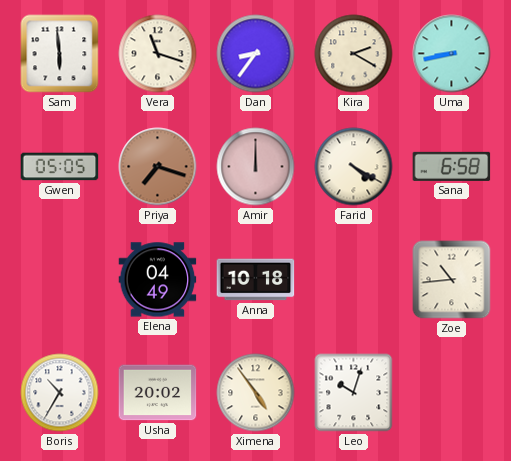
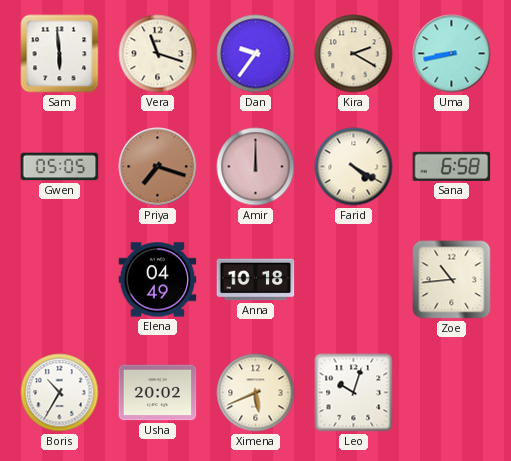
Dan: 8:36 -> 9:36
Ximena: 4:54 -> 5:41
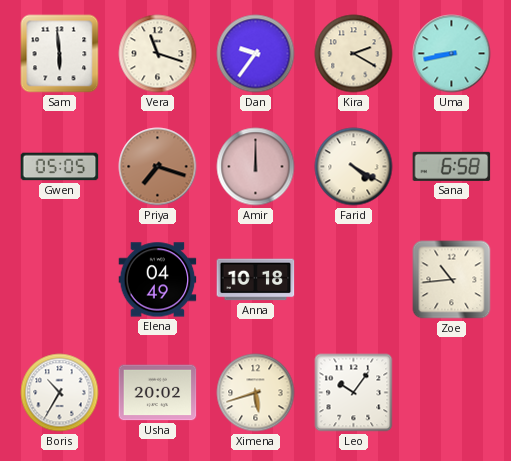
Ximena: 5:41 -> 5:42
Leo: 10:03 -> 10:06
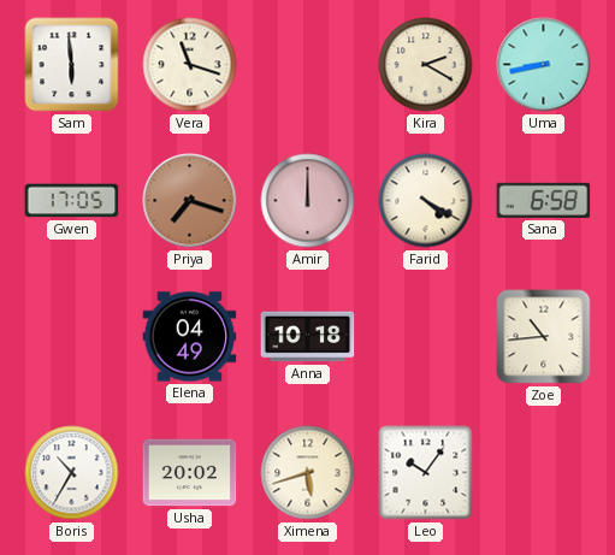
Dan: 9:36 -> none
Gwen: 05:05 -> 17:05
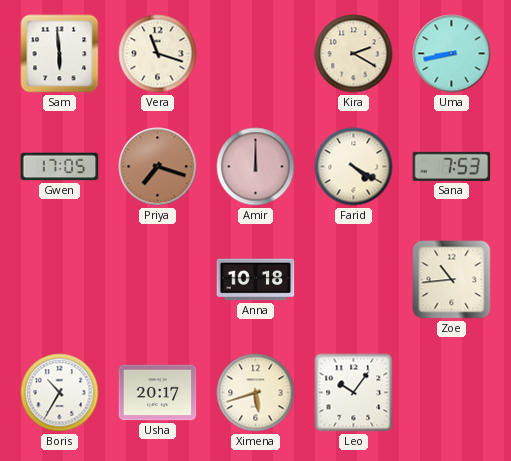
Sana: 6:58 -> 7:53
Elena: 04:49 -> none
Usha: 20:02 -> 20:17
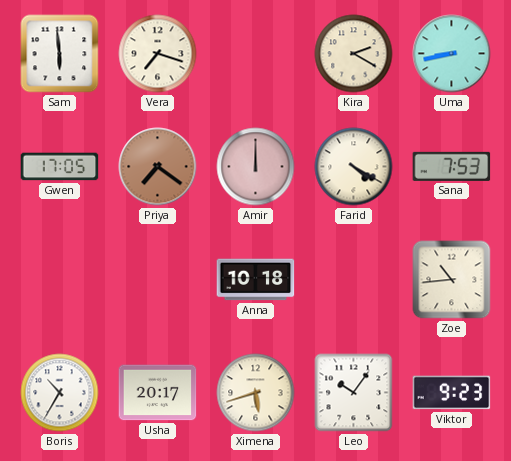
Vera: 11:18 -> 7:18
Priya: 7:18 -> 7:21
Viktor: none -> 9:23
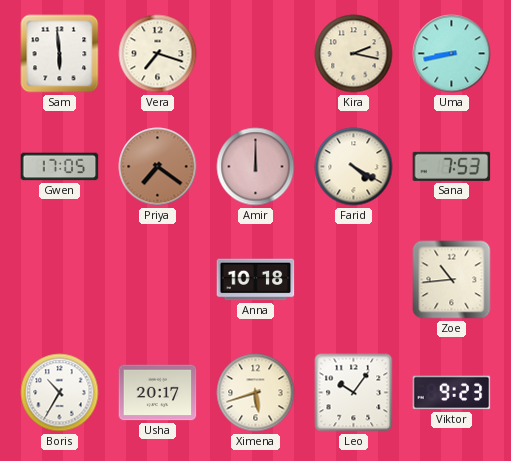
Kira: 2:20 -> 2:17
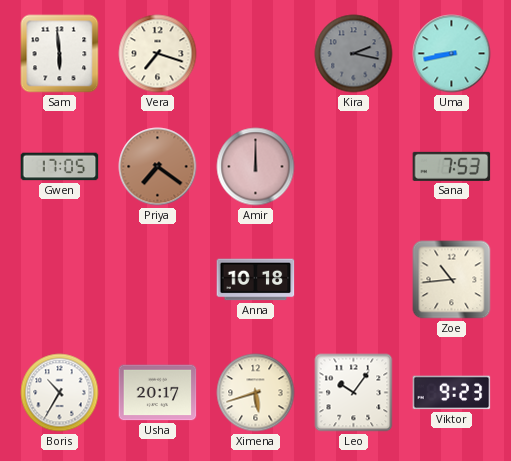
Kira dial: cream -> grey
Farid: 4:20 -> none
